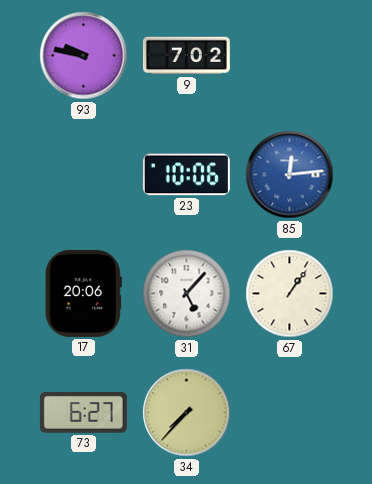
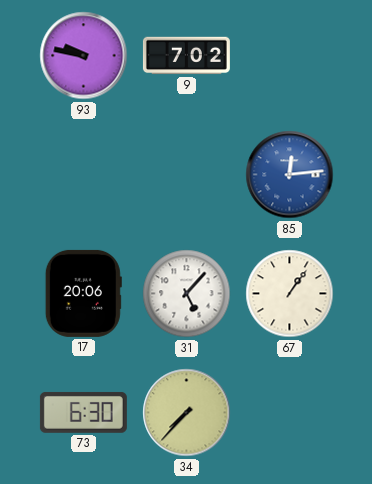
23: 10:06 -> none
73: 6:27 -> 6:30
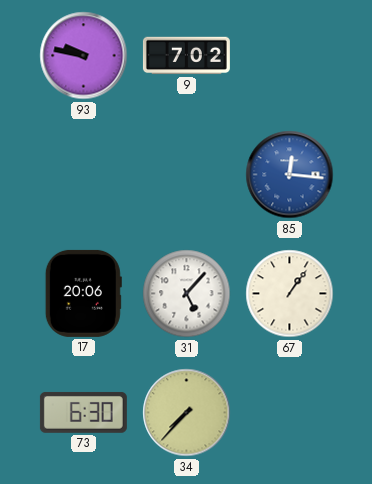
85: 12:14 -> 12:16
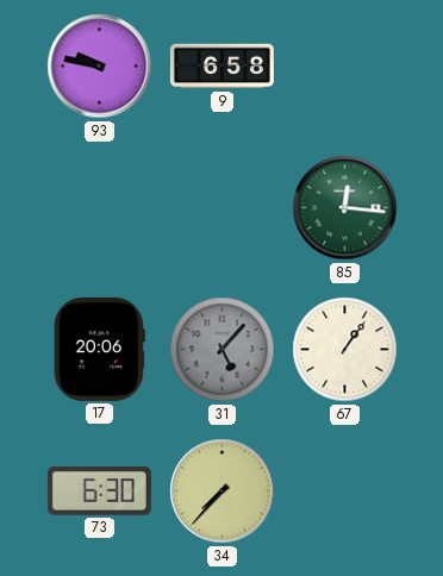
9: 7:02 -> 6:58
85 dial: blue -> green
31 dial: white -> grey
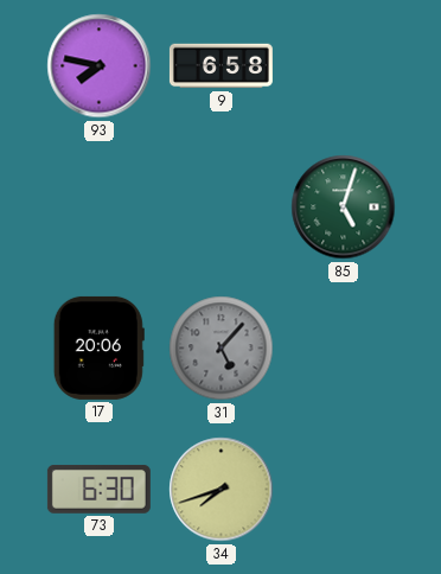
93: 9:47 -> 7:47
85: 12:16 -> 5:03
67: 1:06 -> none
34: 7:37 -> 7:42
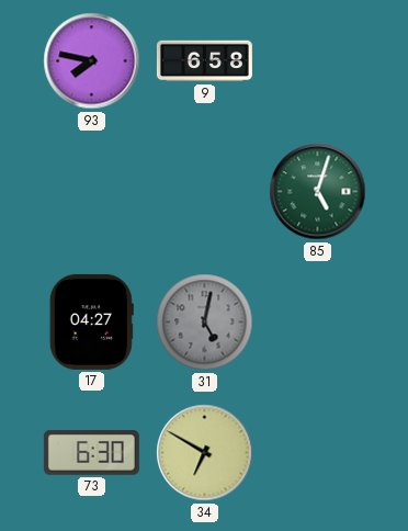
17: 20:06 -> 04:27
31: 5:07 -> 5:02
34: 7:42 -> 6:50
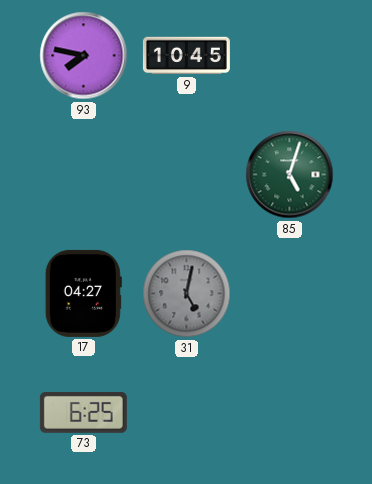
9: 6:58 -> 10:45
73: 6:30 -> 6:25
34: 6:50 -> none
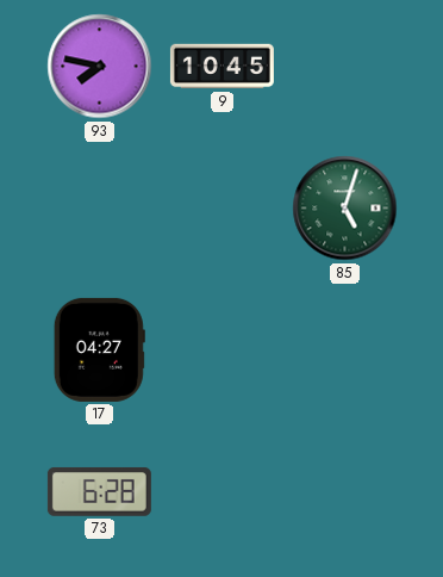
31: 5:02 -> none
73: 6:25 -> 6:28
